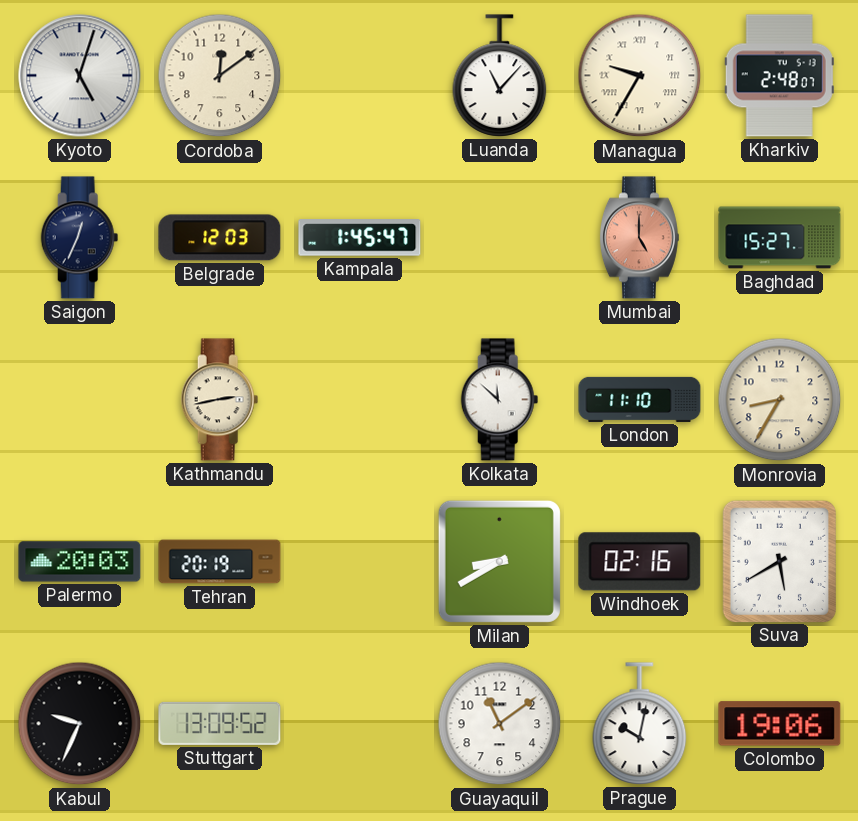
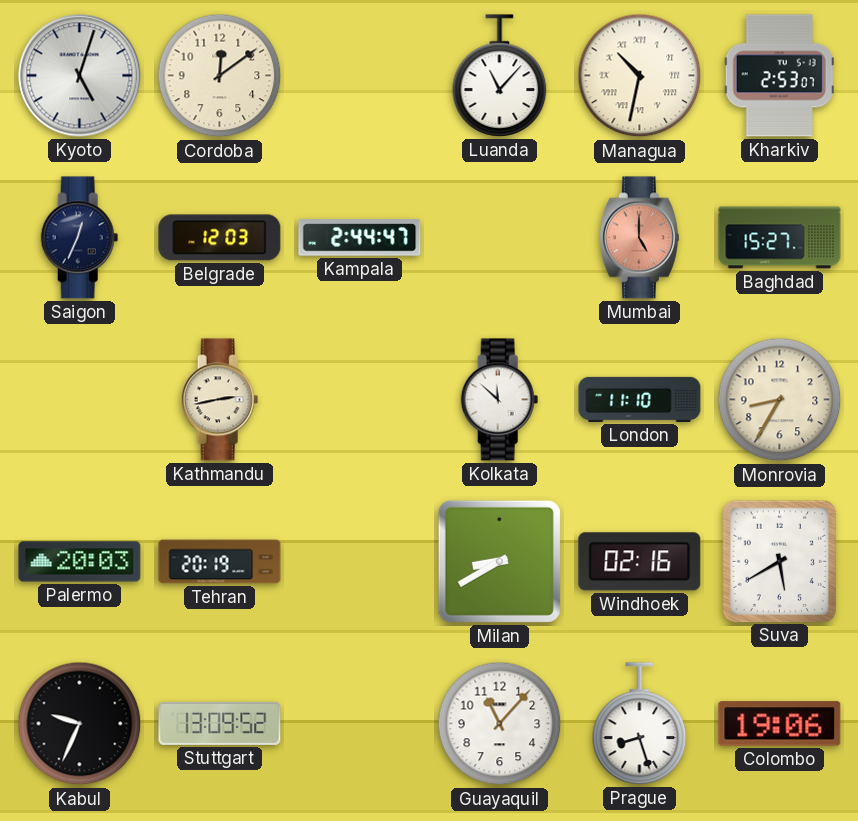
Managua: 9:35 -> 10:32
Kharkiv: 2:48 -> 2:53
Kampala: 1:45 -> 2:44
Guayaquil: 11:09 -> 11:07
Prague: 10:02 -> 8:27
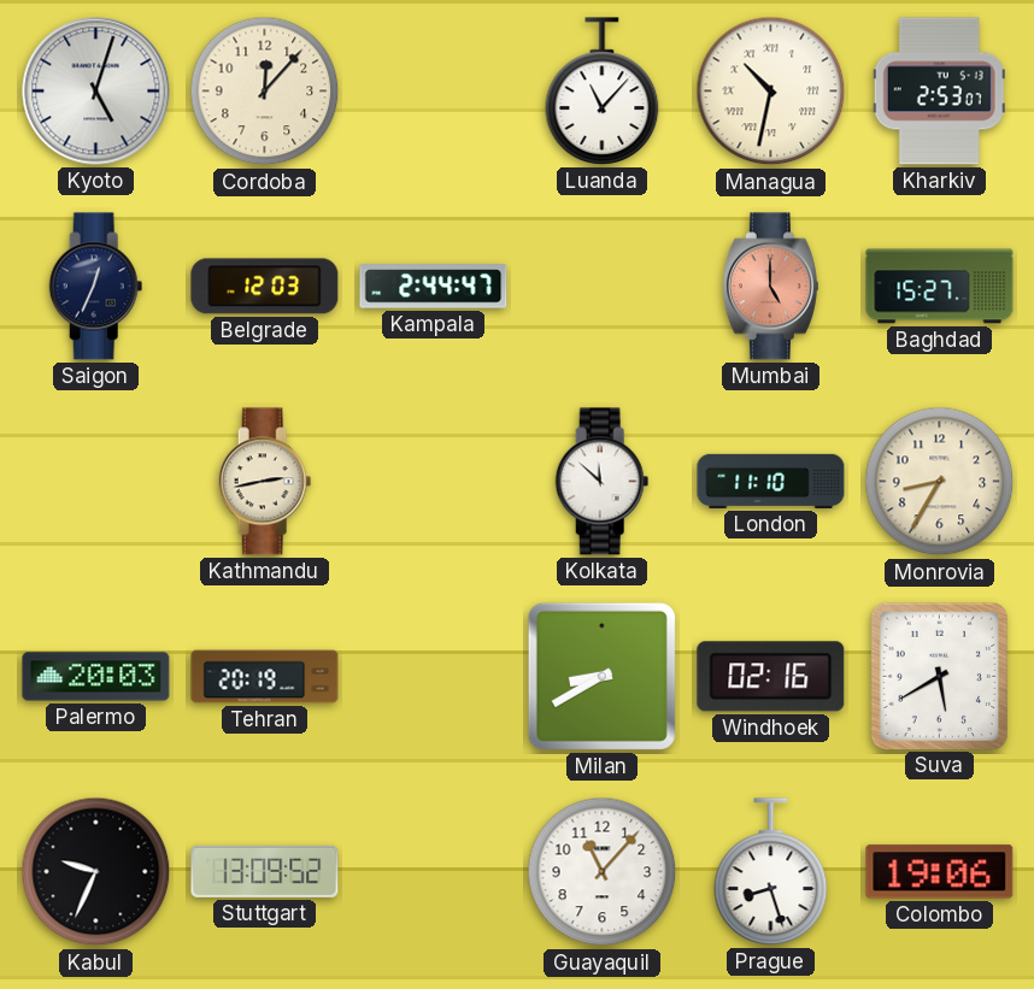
Cordoba: 12:09 -> 12:07
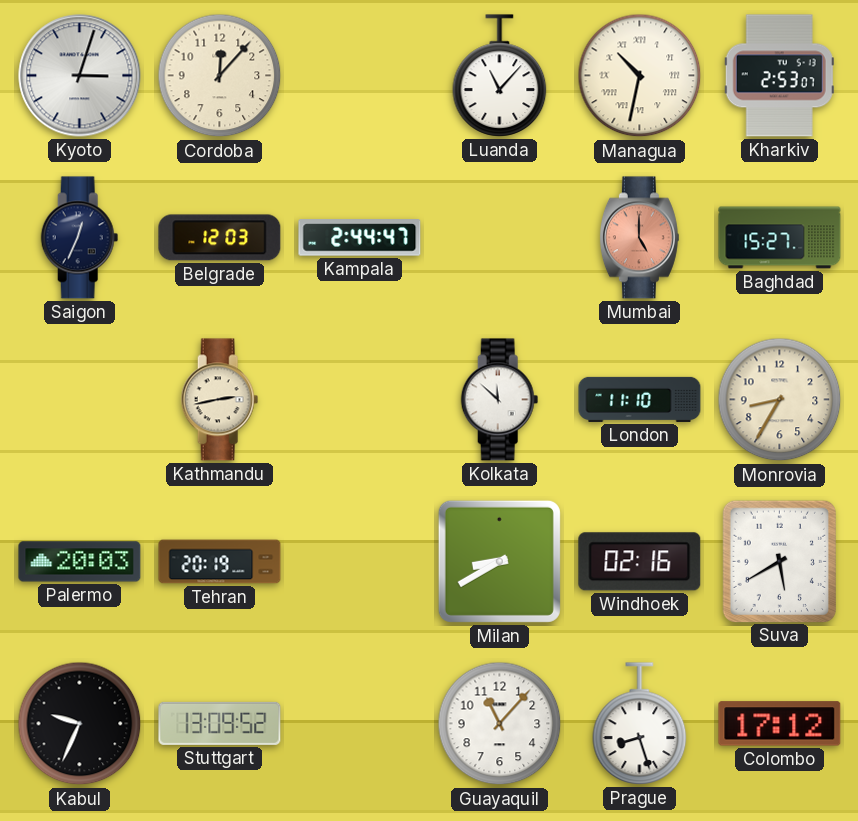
Kyoto: 5:03 -> 3:03
Colombo: 19:06 -> 17:12
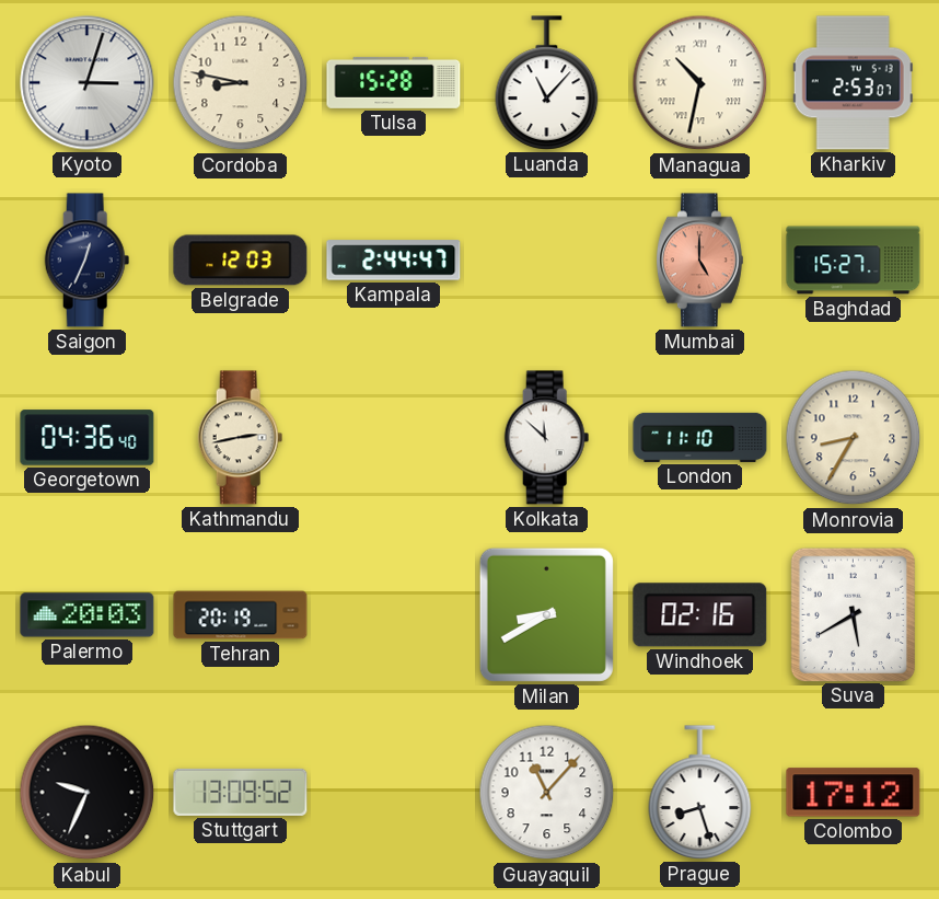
Cordoba: 12:07 -> 8:47
Tulsa: none -> 15:28
Georgetown: none -> 04:36
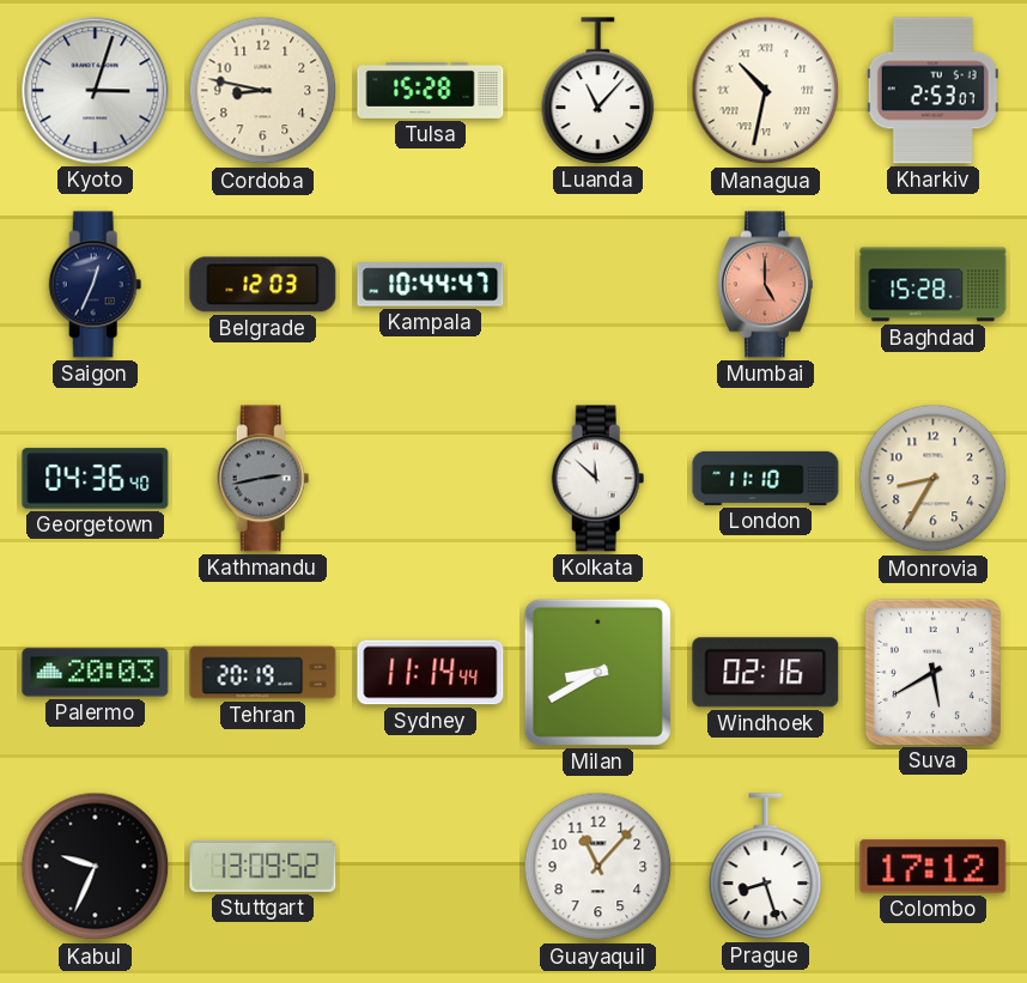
Kampala: 2:44 -> 10:44
Baghdad: 15:27 -> 15:28
Kathmandu dial: cream -> grey
Sydney: none -> 11:14
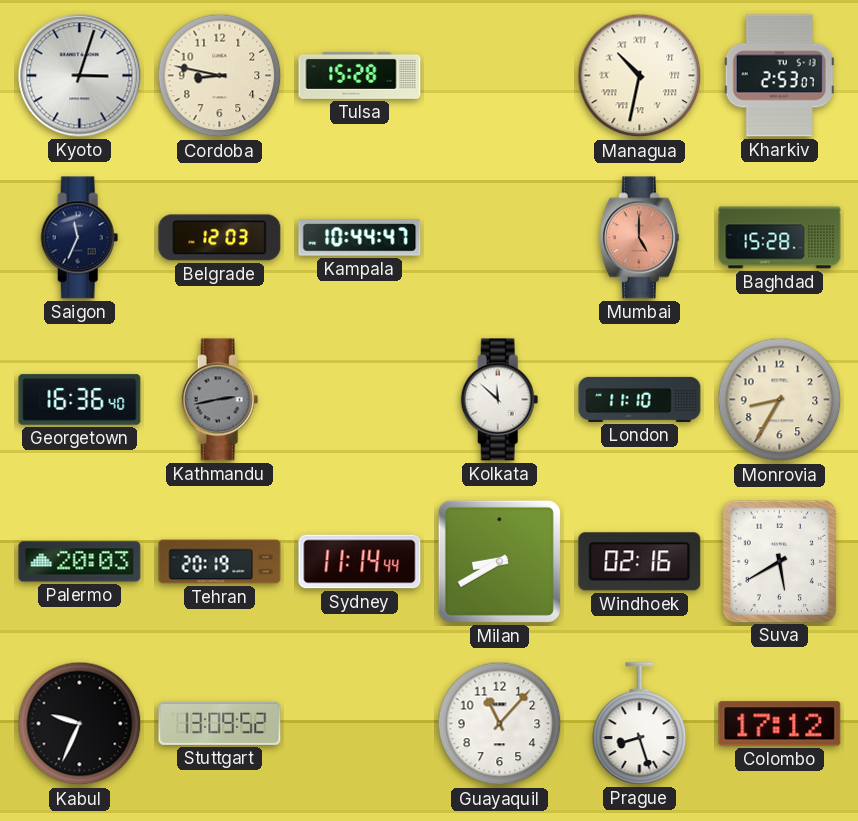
Luanda: 11:07 -> none
Saigon: 12:34 -> 11:34
Georgetown: 04:36 -> 16:36
